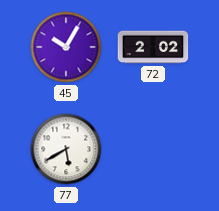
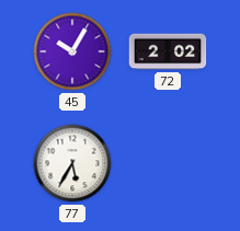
77: 5:40 -> 5:35
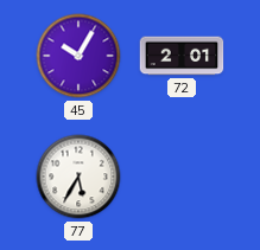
72: 2:02 -> 2:01
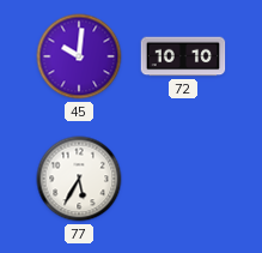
45: 10:05 -> 10:01
72: 2:01 -> 10:10
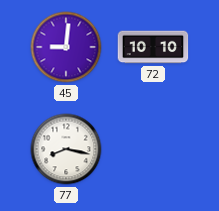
45: 10:01 -> 9:01
77: 5:35 -> 8:17
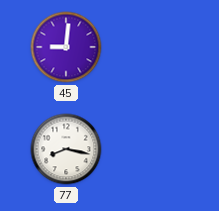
72: 10:10 -> none
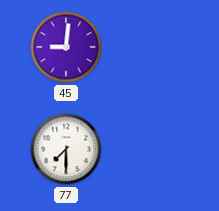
77: 8:17 -> 7:30
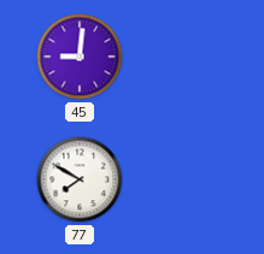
77: 7:30 -> 7:50
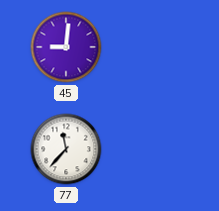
77: 7:50 -> 11:37
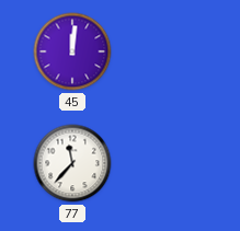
45: 9:01 -> 12:01
